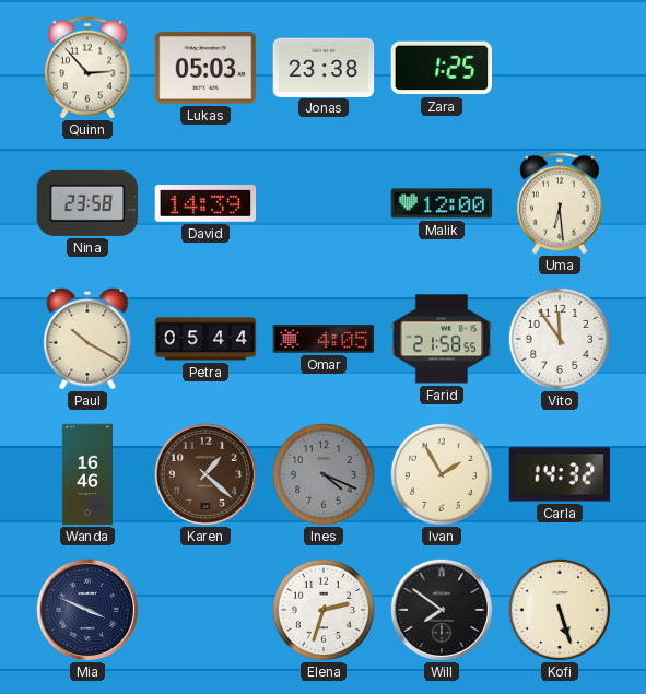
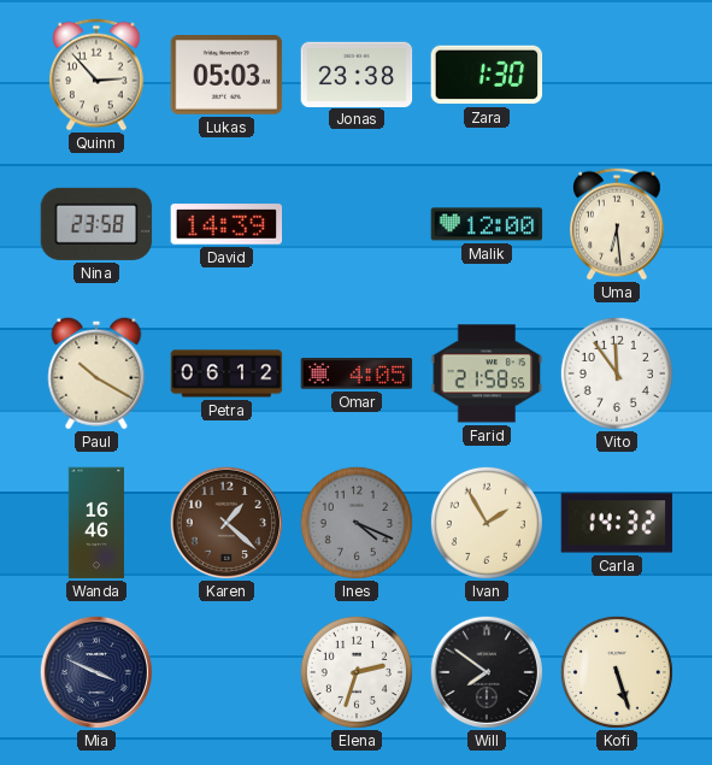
Zara: 1:25 -> 1:30
Petra: 05:44 -> 06:12
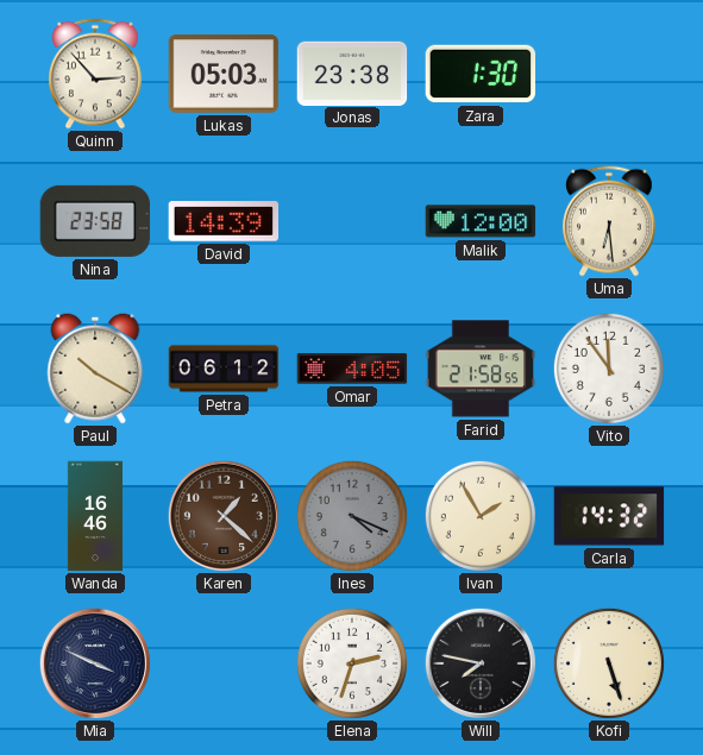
Will: 7:51 -> 7:47
